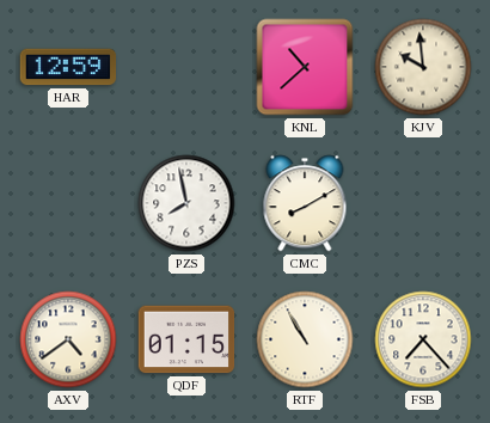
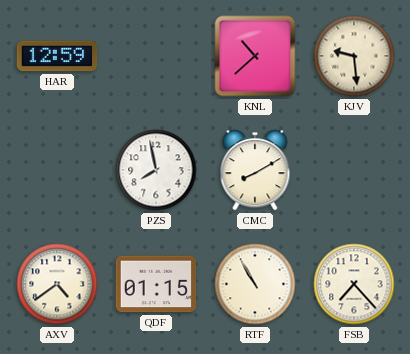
KJV: 9:59 -> 9:29
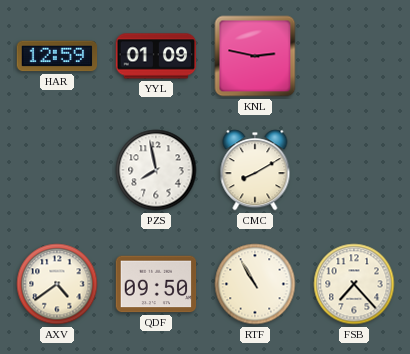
YYL: none -> 01:09
KNL: 10:38 -> 2:47
KJV: 9:29 -> none
QDF: 01:15 -> 09:50
